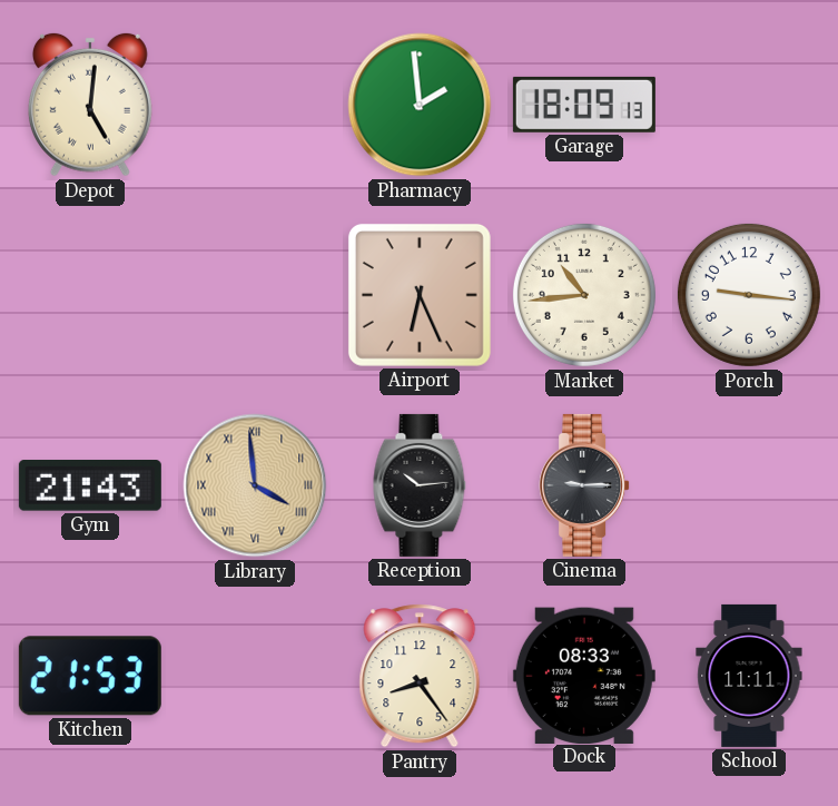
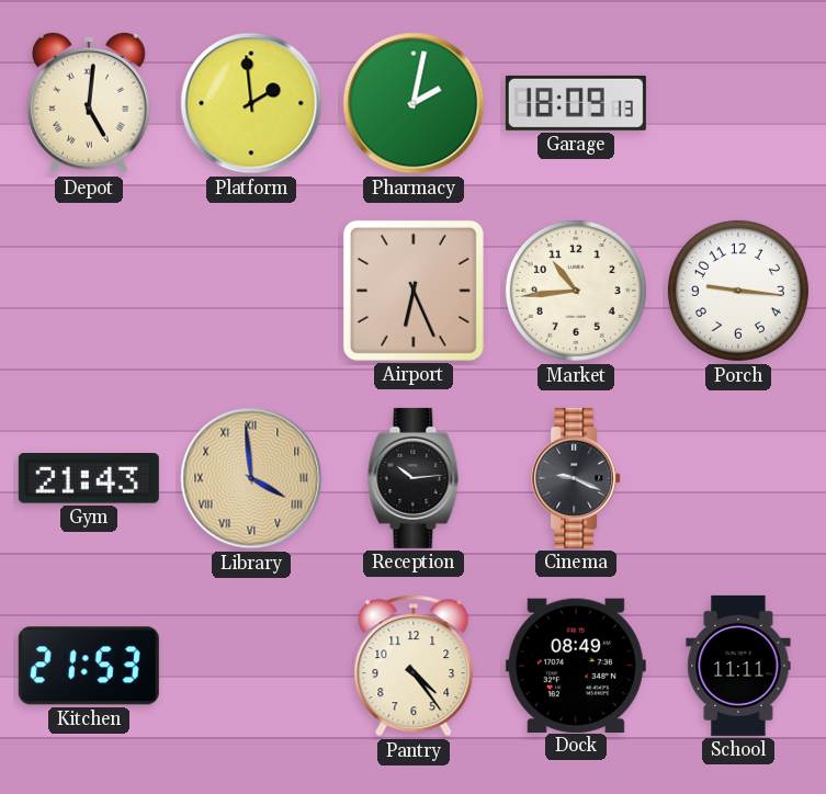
Platform: none -> 1:59
Pharmacy: 1:59 -> 2:02
Cinema: 9:15 -> 9:19
Pantry: 8:24 -> 4:24
Dock: 08:33 -> 08:49
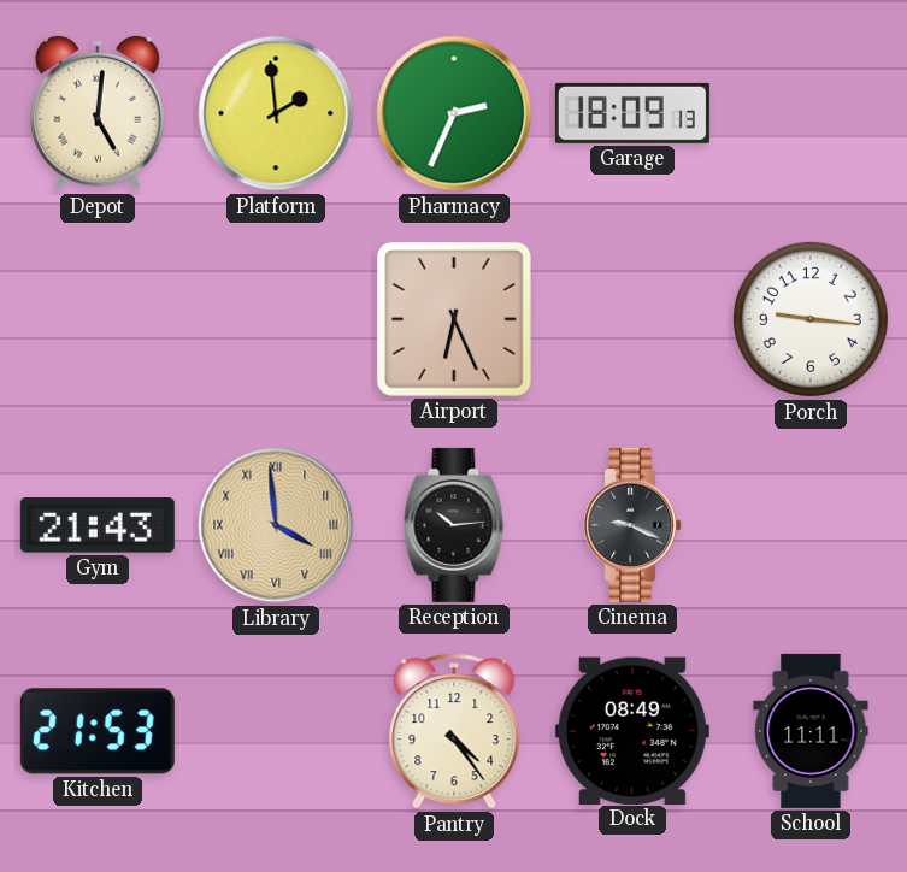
Pharmacy: 2:02 -> 2:34
Market: 10:44 -> none
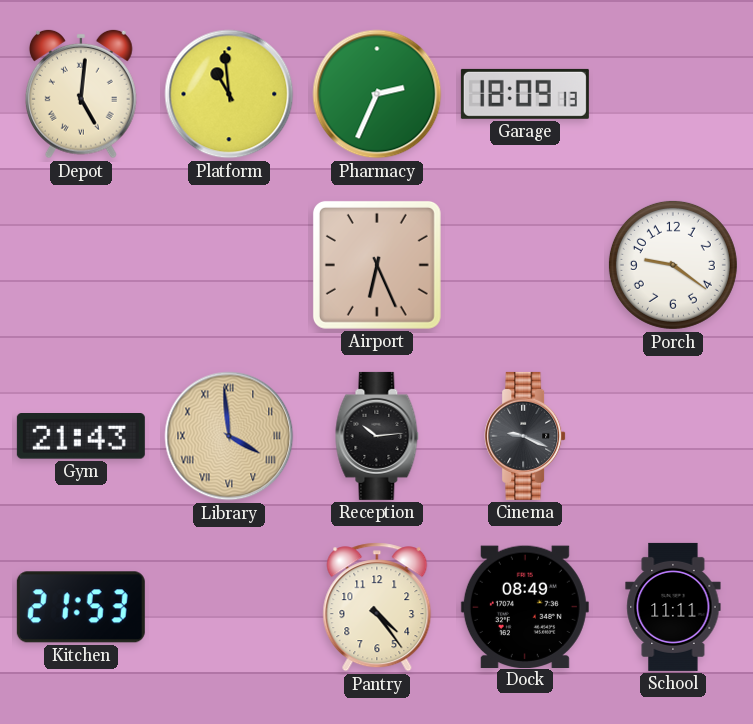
Platform: 1:59 -> 10:59
Porch: 9:16 -> 9:21
